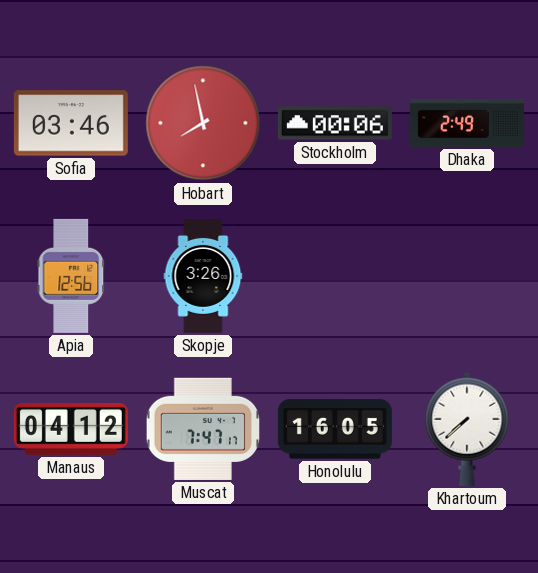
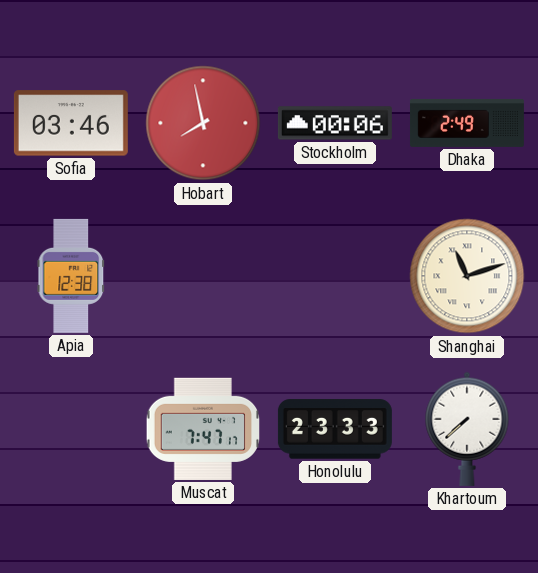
Apia: 12:56 -> 12:38
Skopje: 3:26 -> none
Shanghai: none -> 11:12
Manaus: 04:12 -> none
Honolulu: 16:05 -> 23:33
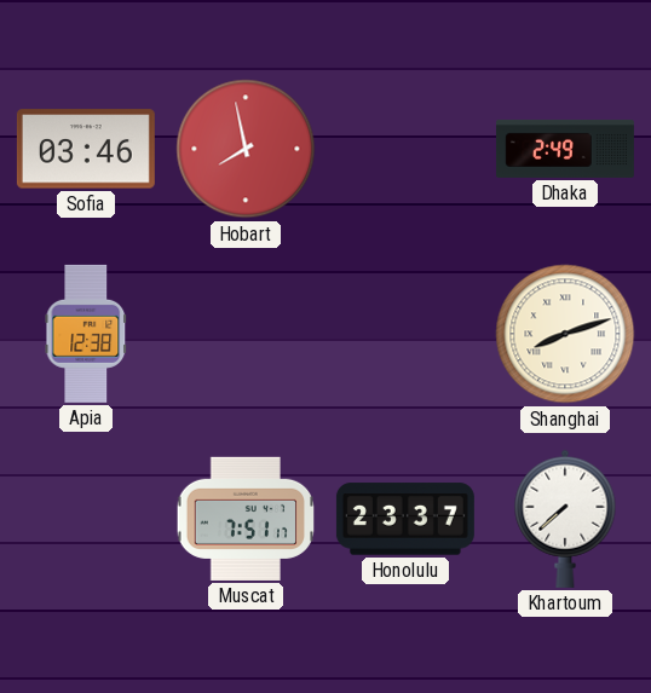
Stockholm: 00:06 -> none
Shanghai: 11:12 -> 8:12
Muscat: 7:47 -> 7:51
Honolulu: 23:33 -> 23:37
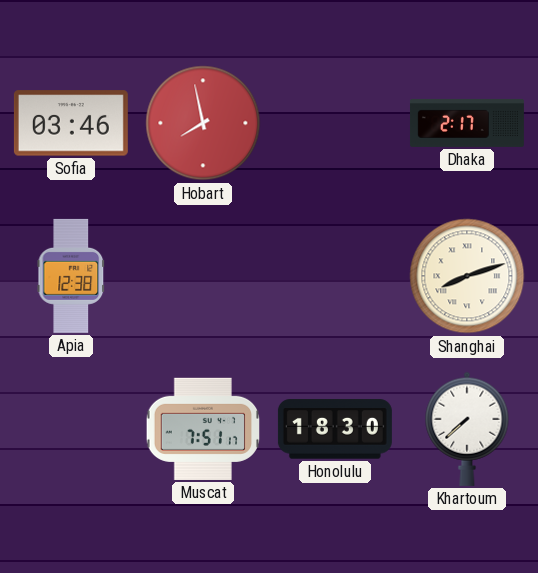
Dhaka: 2:49 -> 2:17
Honolulu: 23:37 -> 18:30
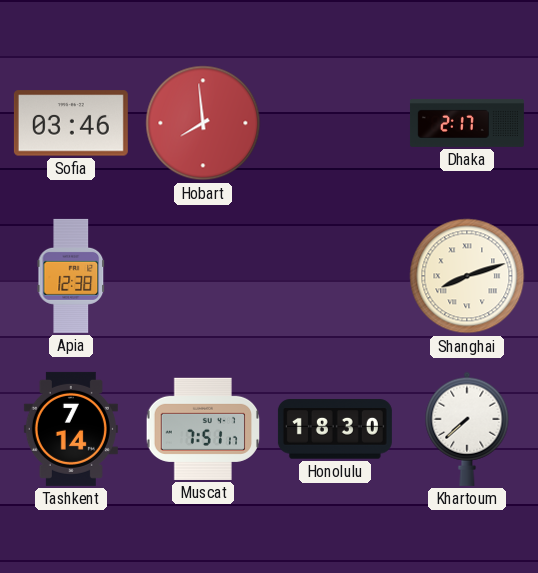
Hobart: 7:58 -> 7:59
Tashkent: none -> 7:14
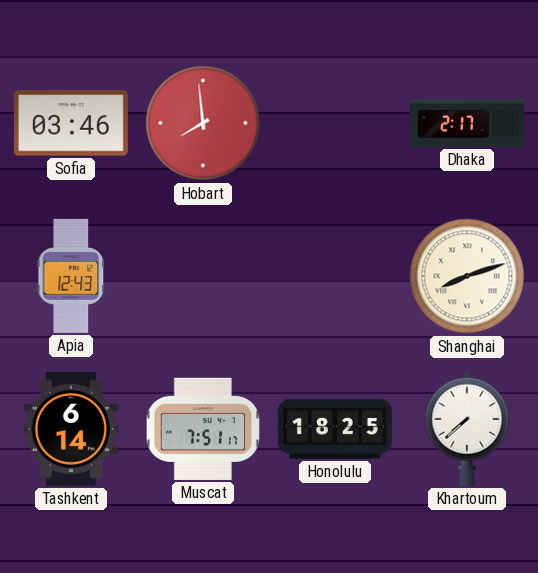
Apia: 12:38 -> 12:43
Tashkent: 7:14 -> 6:14
Honolulu: 18:30 -> 18:25
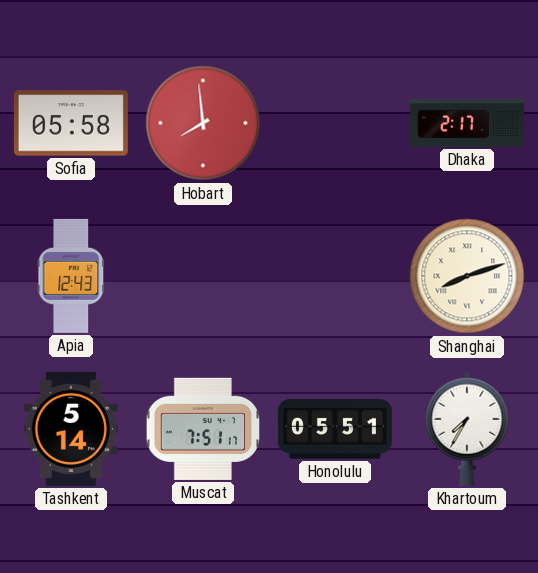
Sofia: 03:46 -> 05:58
Tashkent: 6:14 -> 5:14
Honolulu: 18:25 -> 05:51
Khartoum: 7:38 -> 7:35
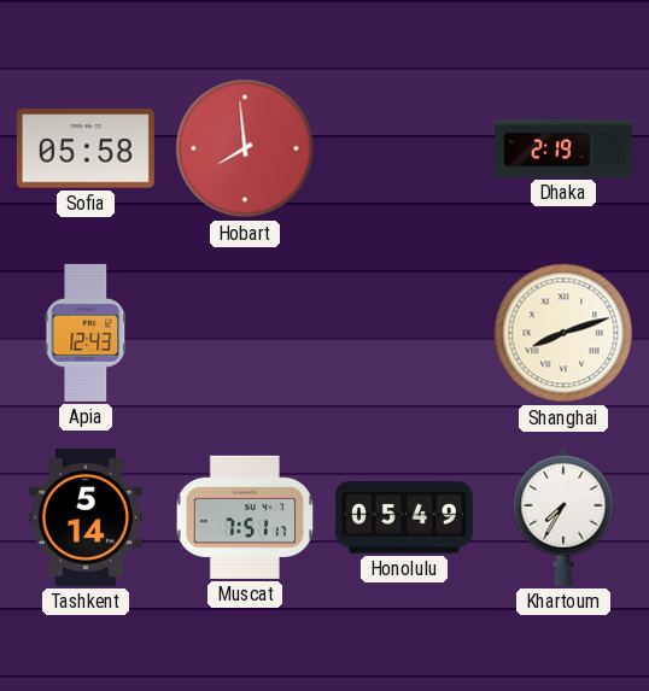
Dhaka: 2:17 -> 2:19
Honolulu: 05:51 -> 05:49
